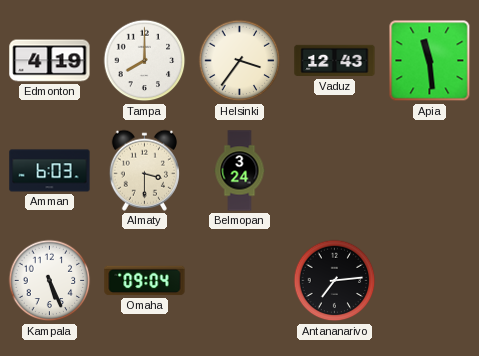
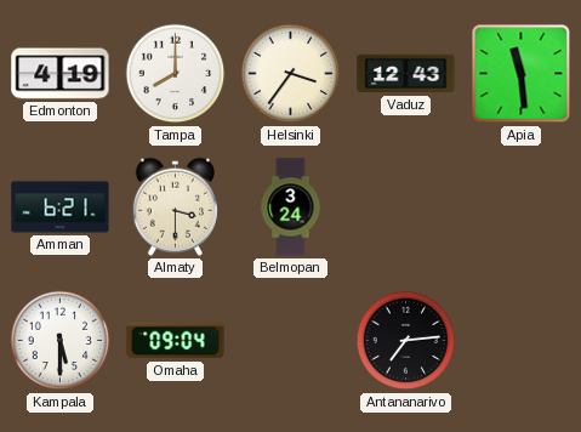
Amman: 6:03 -> 6:21
Kampala: 5:26 -> 5:30
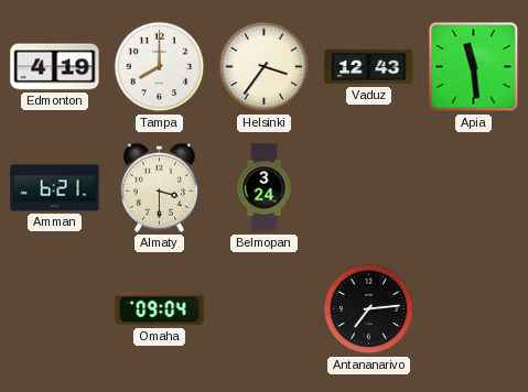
Kampala: 5:30 -> none
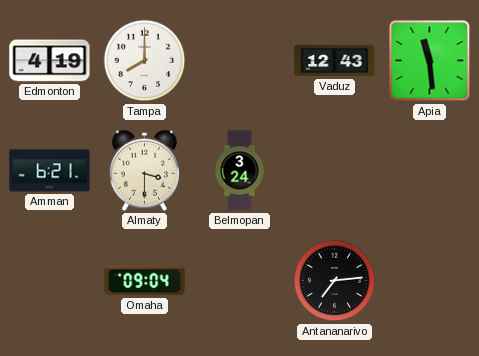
Helsinki: 3:36 -> none
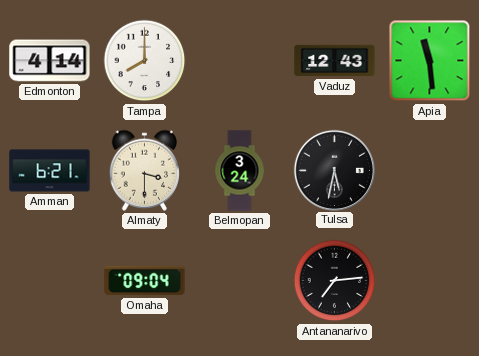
Edmonton: 4:19 -> 4:14
Tulsa: none -> 5:32
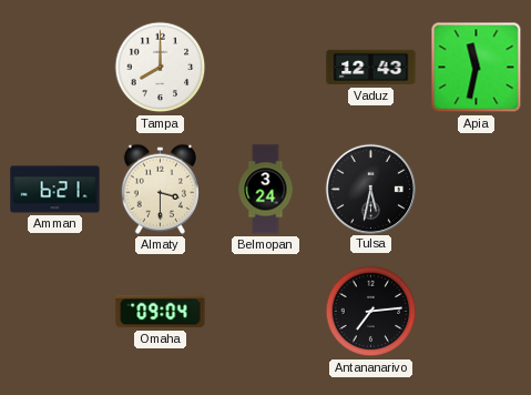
Edmonton: 4:14 -> none
Apia: 11:29 -> 11:32
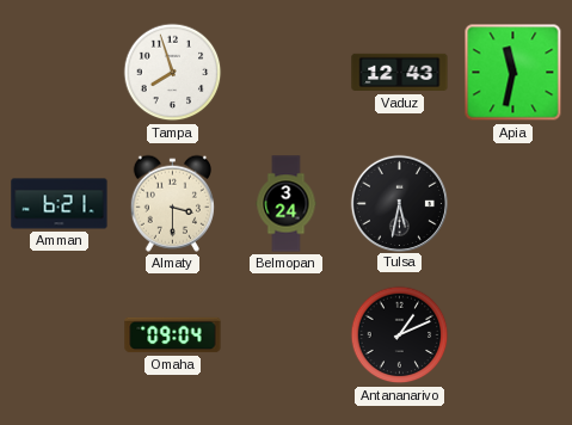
Tampa: 8:00 -> 7:57
Antananarivo: 7:14 -> 1:11
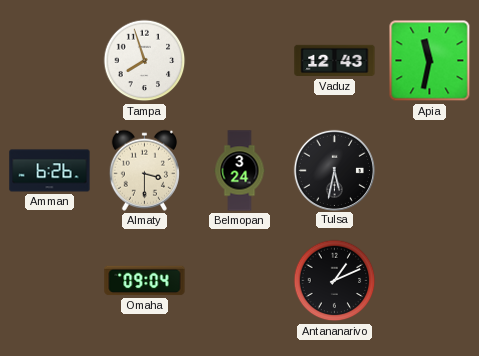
Amman: 6:21 -> 6:26
